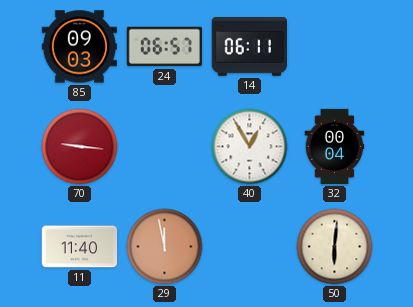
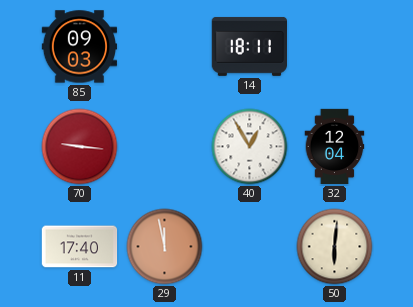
24: 06:57 -> none
14: 06:11 -> 18:11
32: 00:04 -> 12:04
11: 11:40 -> 17:40
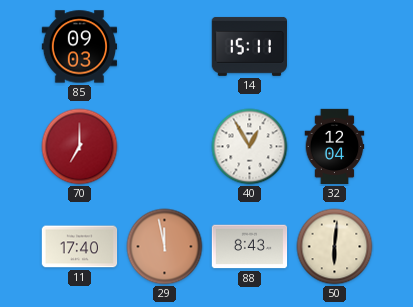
14: 18:11 -> 15:11
70: 9:16 -> 7:00
88: none -> 8:43
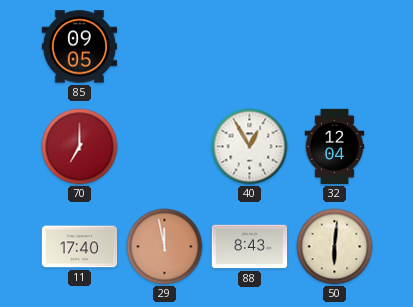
85: 09:03 -> 09:05
14: 15:11 -> none
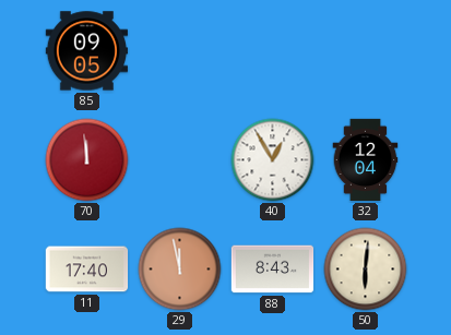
70: 7:00 -> 11:59
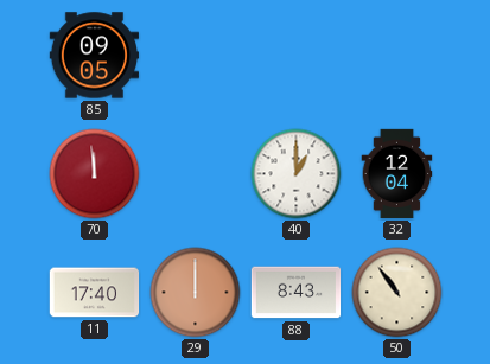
40: 12:55 -> 1:00
29: 11:58 -> 12:00
50: 6:01 -> 10:54
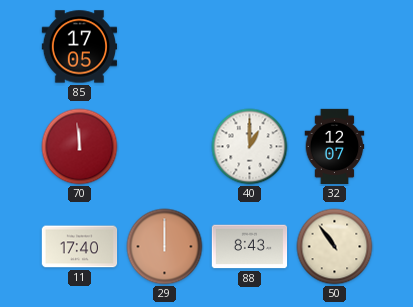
85: 09:05 -> 17:05
32: 12:04 -> 12:07
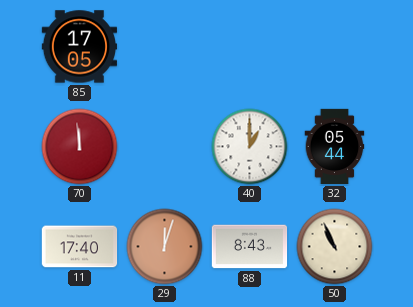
32: 12:07 -> 05:44
29: 12:00 -> 12:03
50: 10:54 -> 10:56
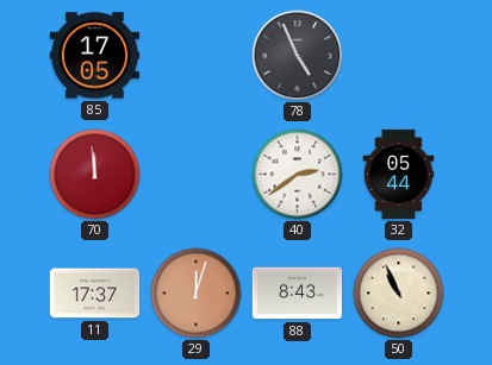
78: none -> 4:56
40: 1:00 -> 2:39
11: 17:40 -> 17:37
